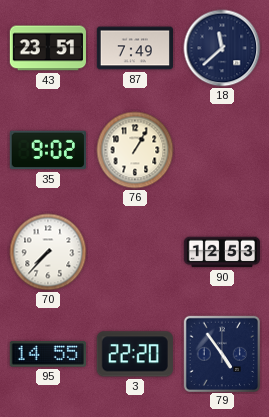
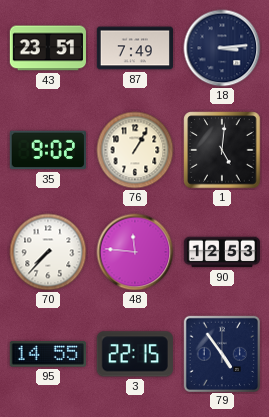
18: 11:38 -> 3:14
1: none -> 5:01
48: none -> 11:46
3: 22:20 -> 22:15
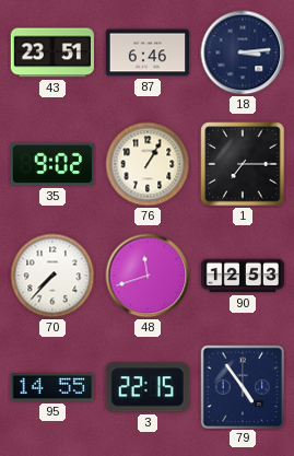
87: 7:49 -> 6:46
1: 5:01 -> 7:15
48: 11:46 -> 11:42
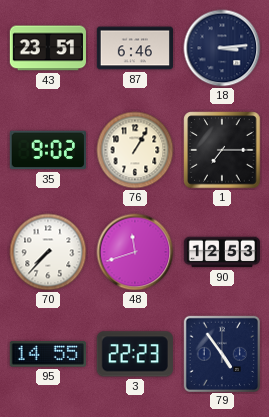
3: 22:15 -> 22:23
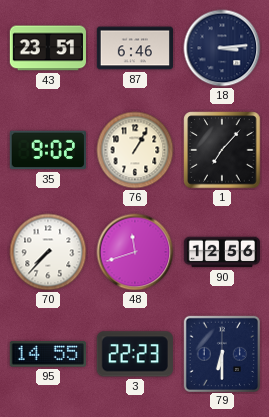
1: 7:15 -> 7:07
90: 12:53 -> 12:56
79: 4:54 -> 6:30
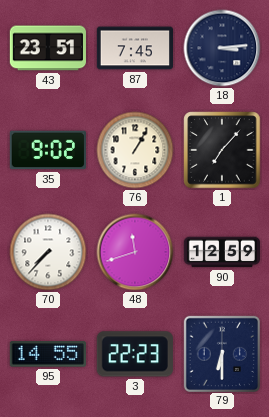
87: 6:46 -> 7:45
90: 12:56 -> 12:59
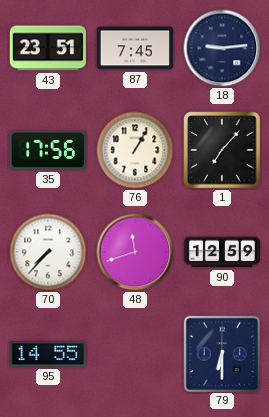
18: 3:14 -> 9:14
35: 9:02 -> 17:56
3: 22:23 -> none
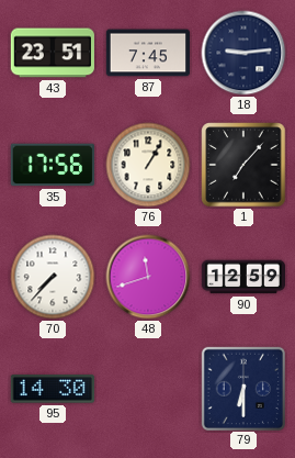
95: 14:55 -> 14:30
